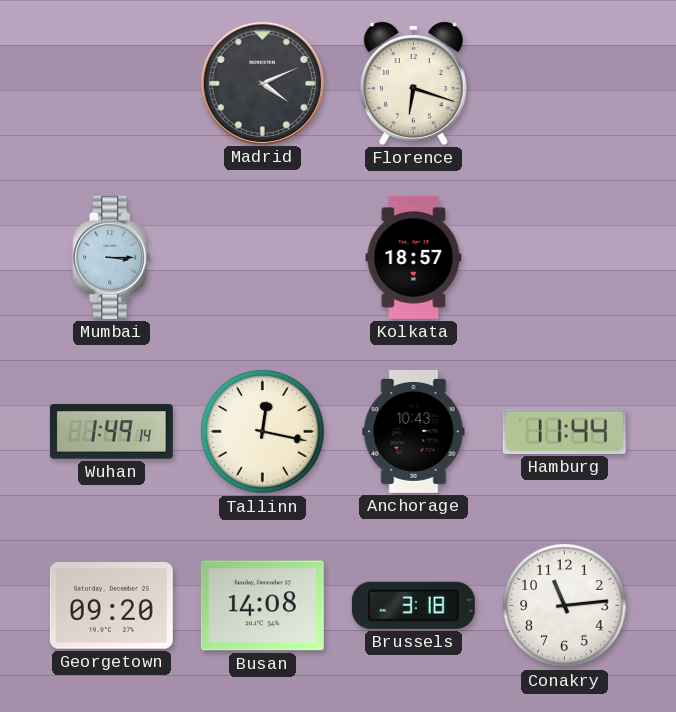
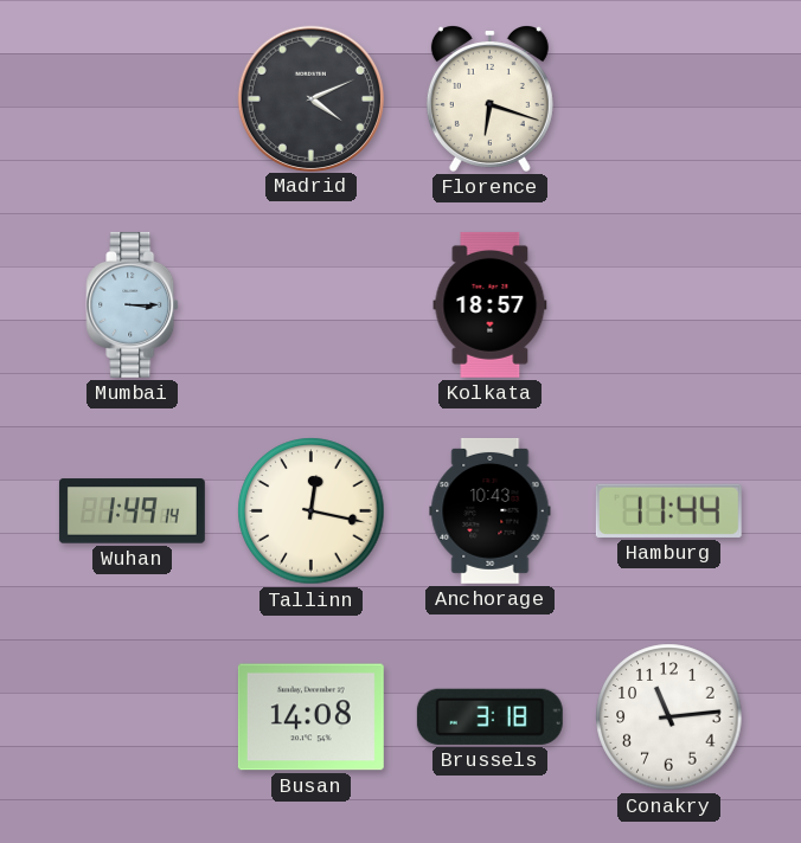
Georgetown: 09:20 -> none
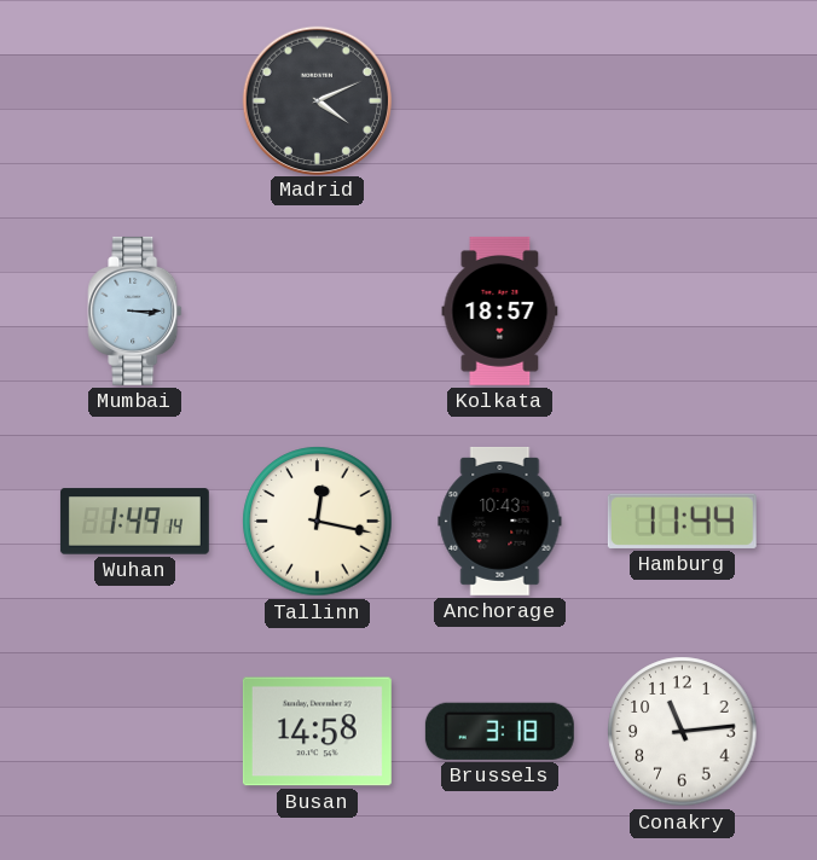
Florence: 6:18 -> none
Busan: 14:08 -> 14:58
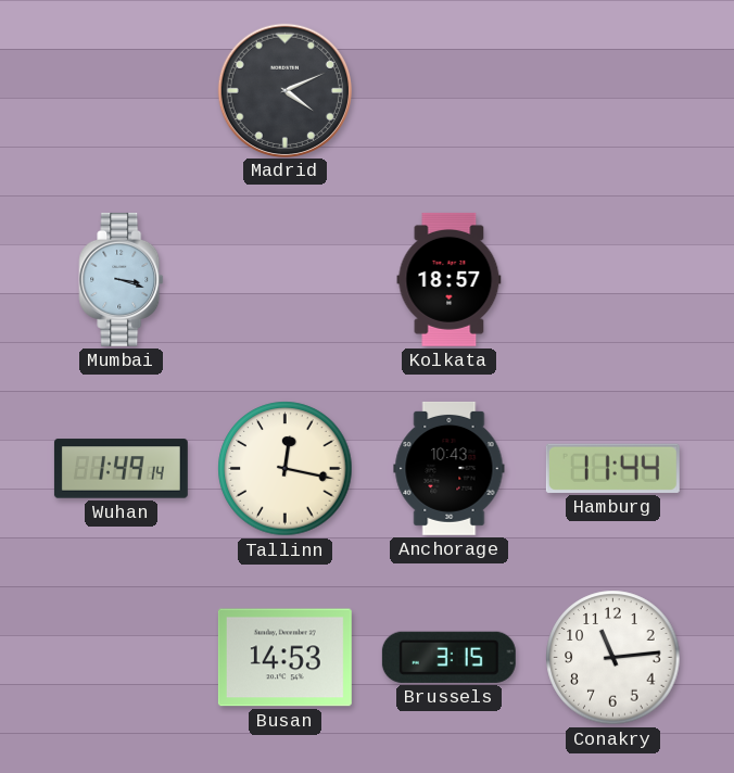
Mumbai: 3:15 -> 3:18
Busan: 14:58 -> 14:53
Brussels: 3:18 -> 3:15
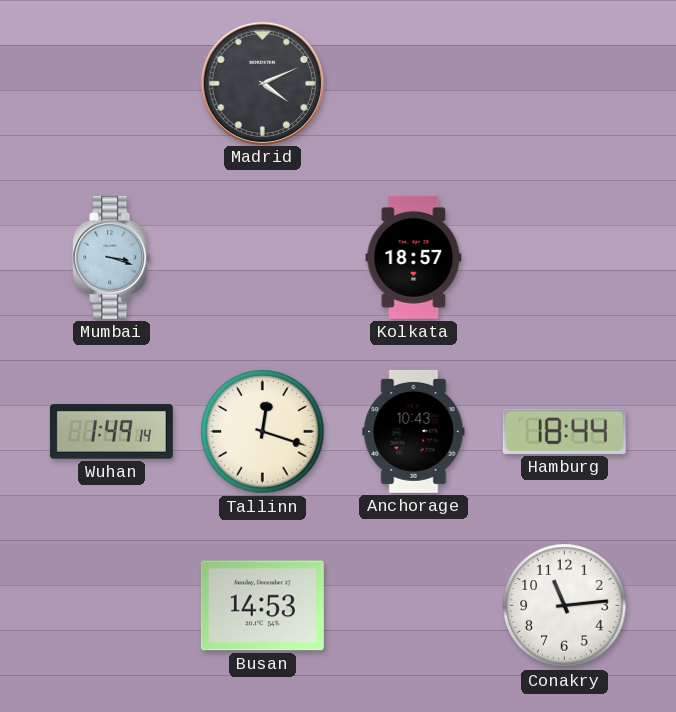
Tallinn: 12:17 -> 12:18
Hamburg: 11:44 -> 18:44
Brussels: 3:15 -> none
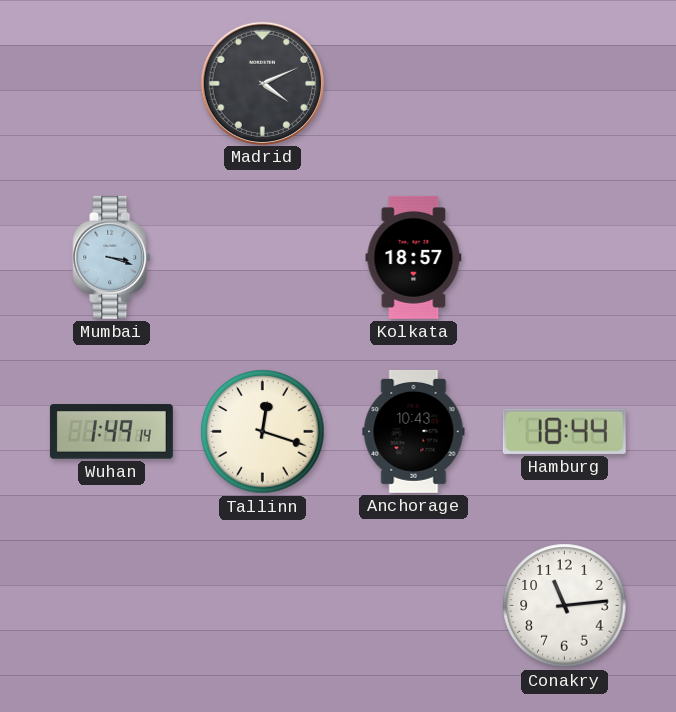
Busan: 14:53 -> none
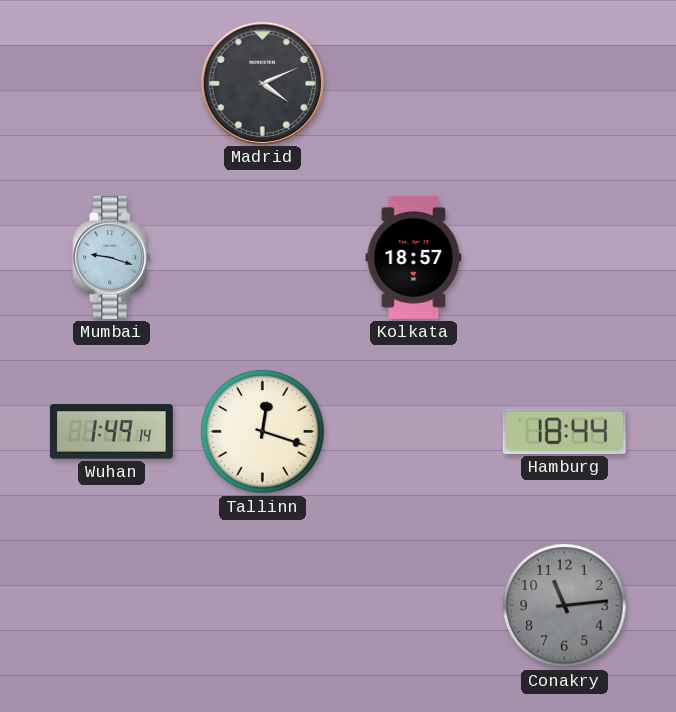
Mumbai: 3:18 -> 9:18
Anchorage: 10:43 -> none
Conakry dial: white -> grey
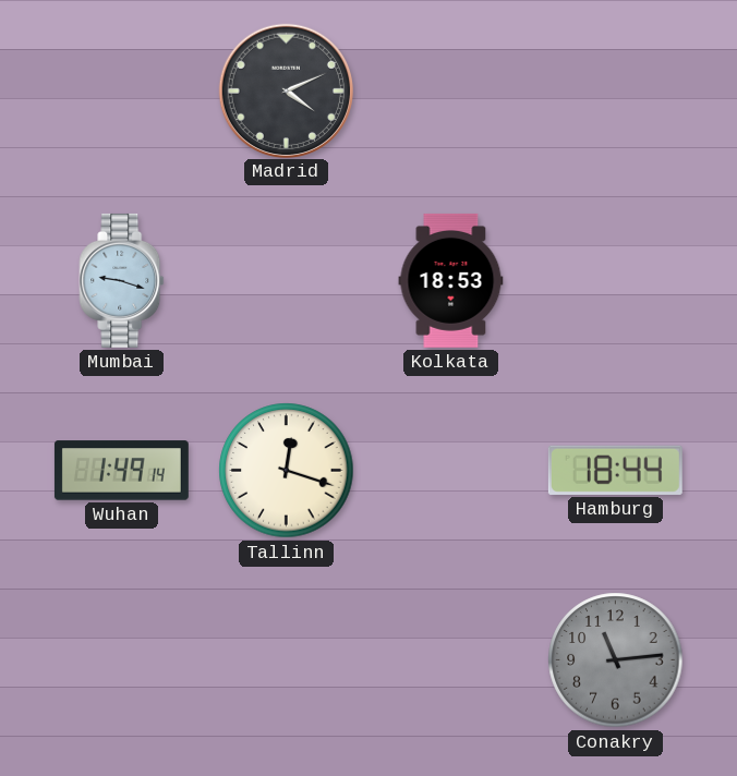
Kolkata: 18:57 -> 18:53
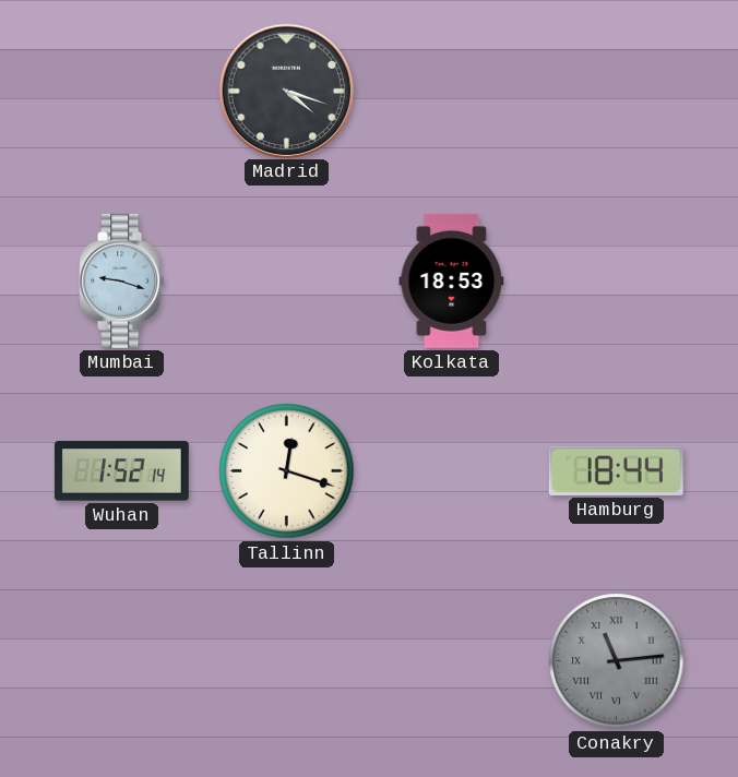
Madrid: 4:11 -> 4:18
Wuhan: 1:49 -> 1:52
Conakry numerals: Arabic -> Roman
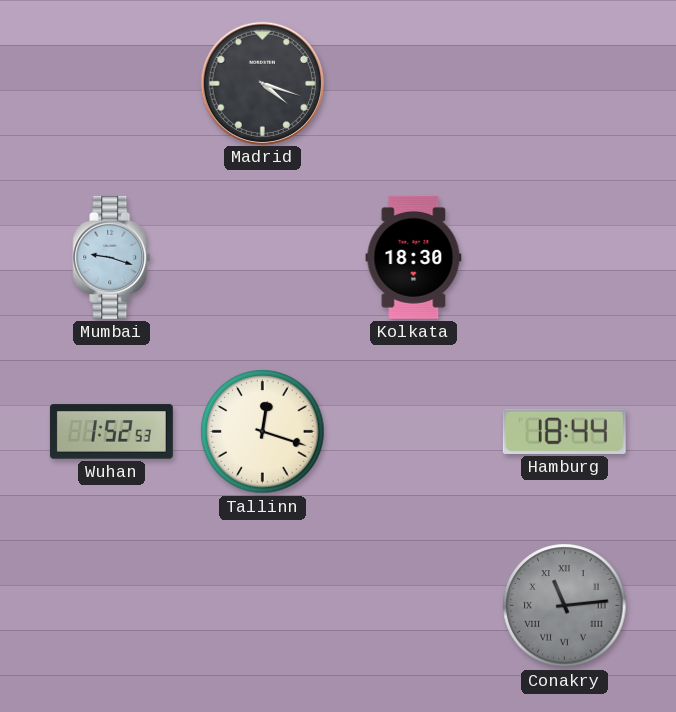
Kolkata: 18:53 -> 18:30
Wuhan: 1:52:14 -> 1:52:53
